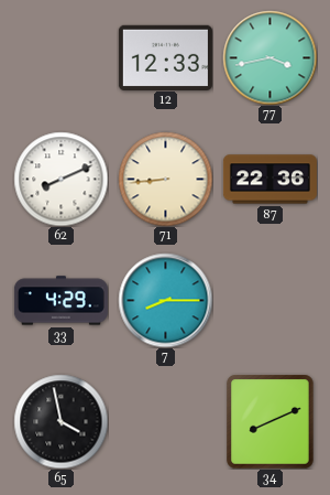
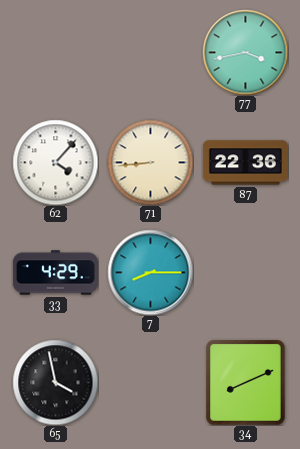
12: 12:33 -> none
62: 8:11 -> 4:07
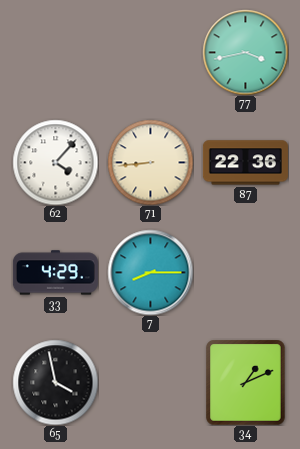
34: 8:11 -> 1:11
